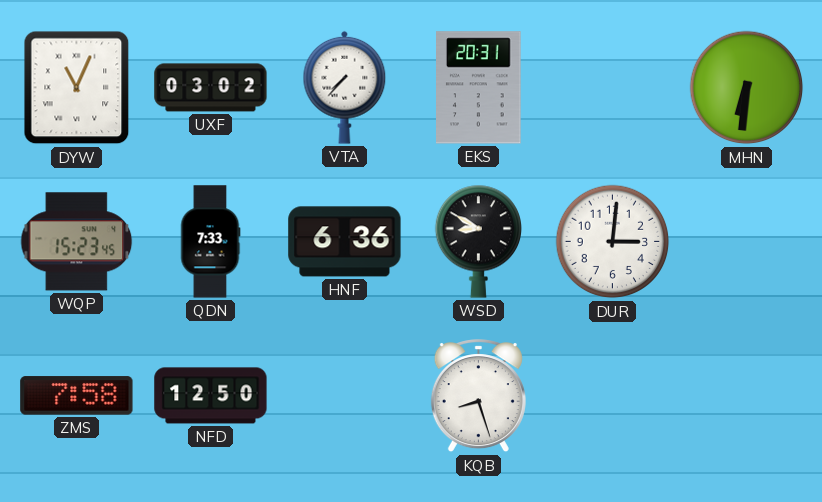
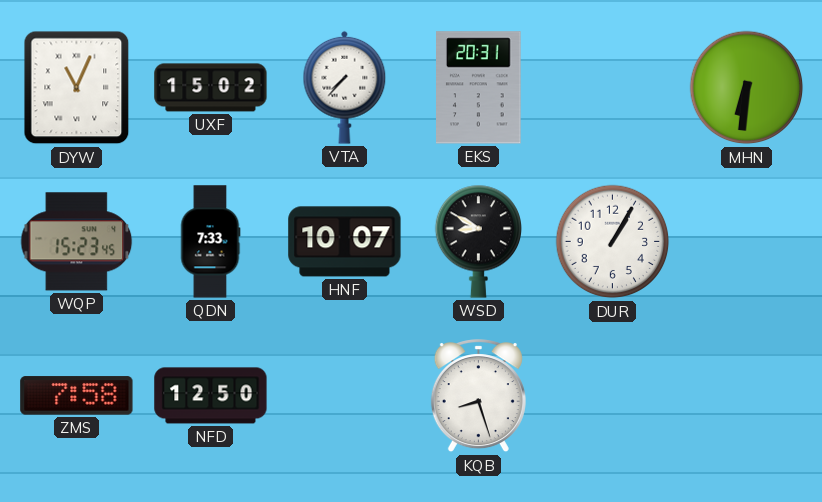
UXF: 03:02 -> 15:02
HNF: 6:36 -> 10:07
DUR: 3:01 -> 1:05
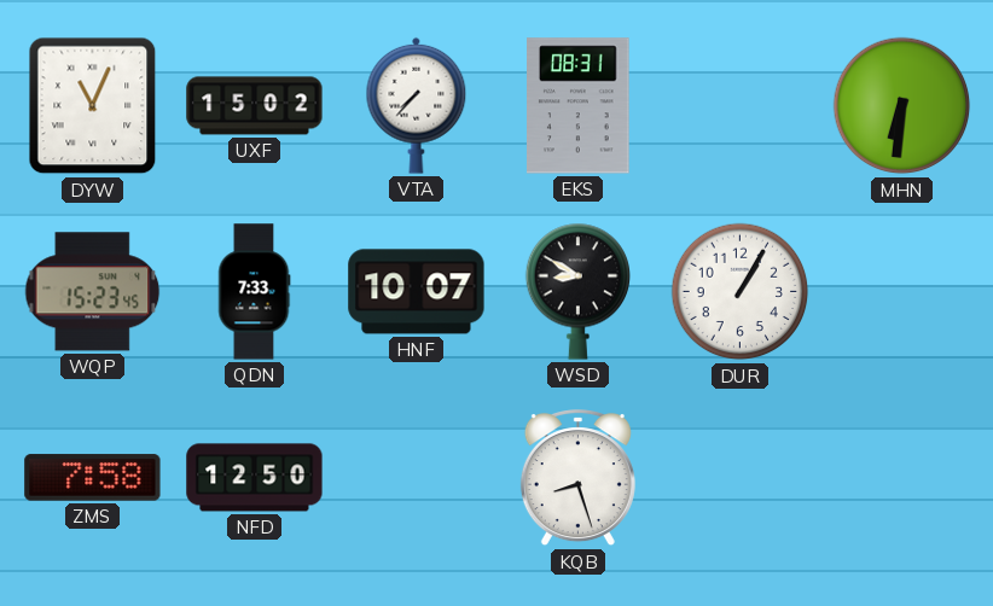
EKS: 20:31 -> 08:31
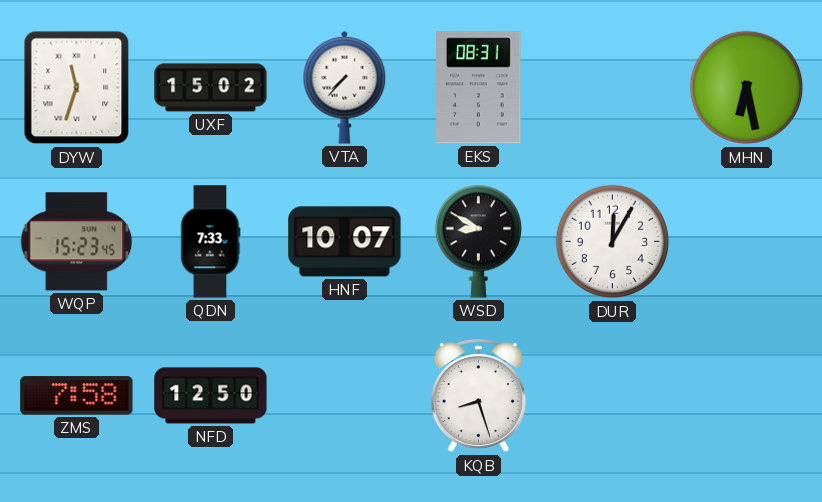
DYW: 11:04 -> 11:33
MHN: 6:31 -> 6:28
DUR: 1:05 -> 12:05
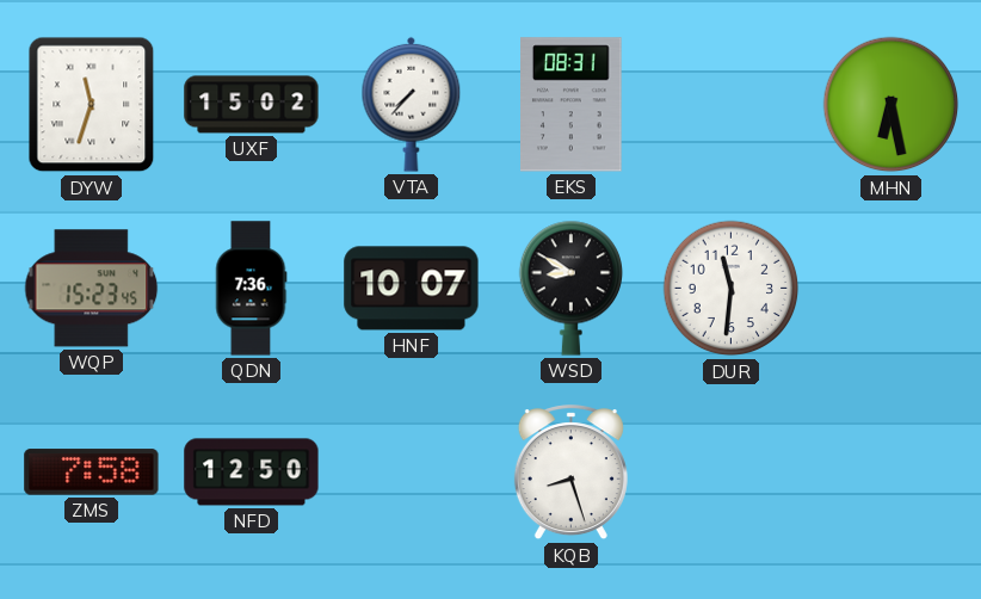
QDN: 7:33 -> 7:36
DUR: 12:05 -> 11:31
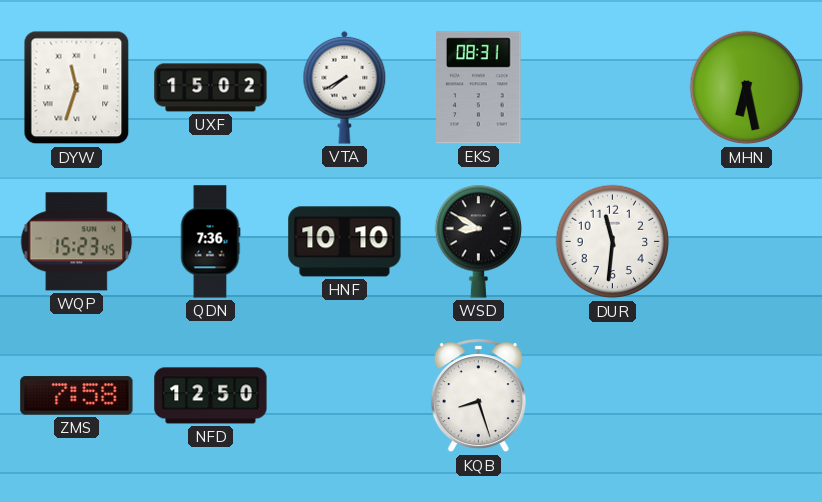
VTA: 7:37 -> 7:40
HNF: 10:07 -> 10:10
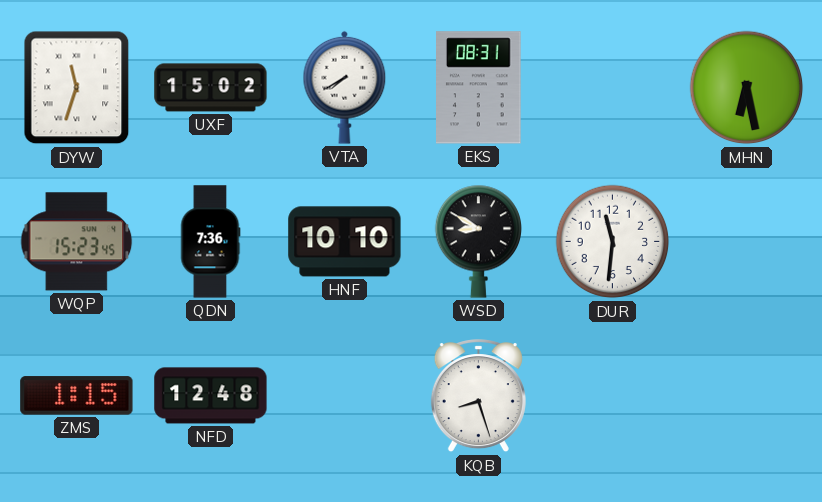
ZMS: 7:58 -> 1:15
NFD: 12:50 -> 12:48
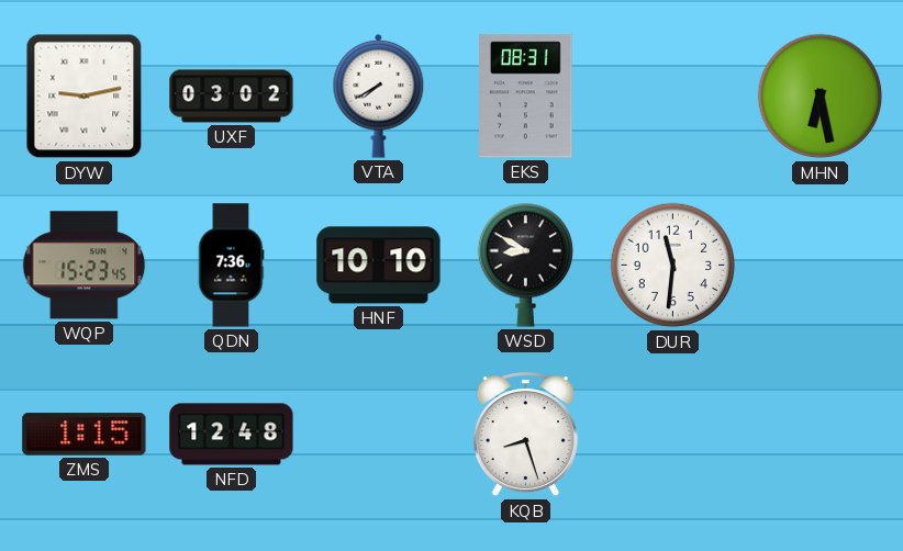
DYW: 11:33 -> 9:13
UXF: 15:02 -> 03:02
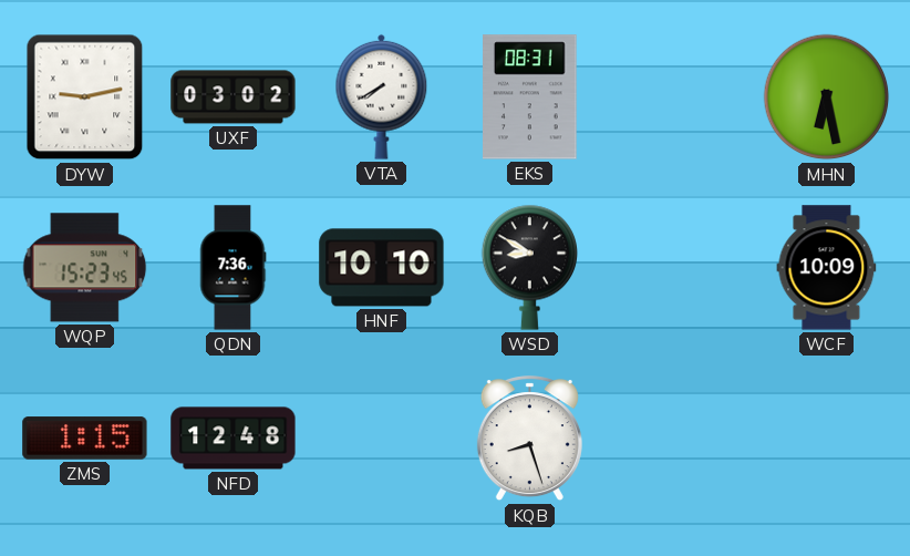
DUR: 11:31 -> none
WCF: none -> 10:09
